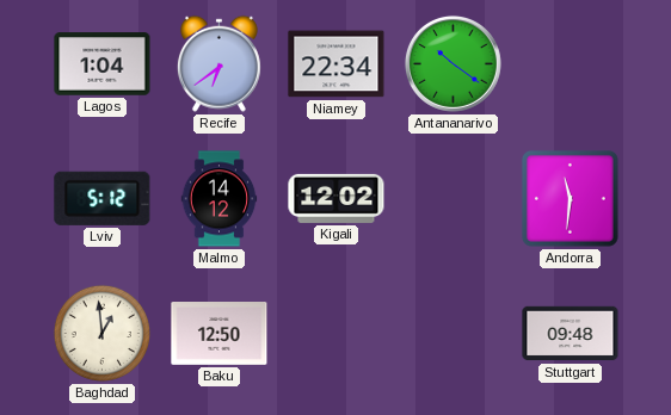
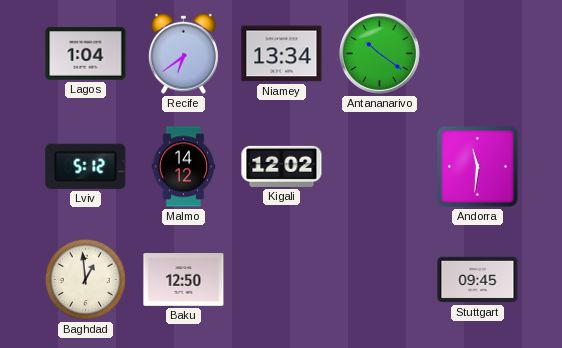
Niamey: 22:34 -> 13:34
Stuttgart: 09:48 -> 09:45
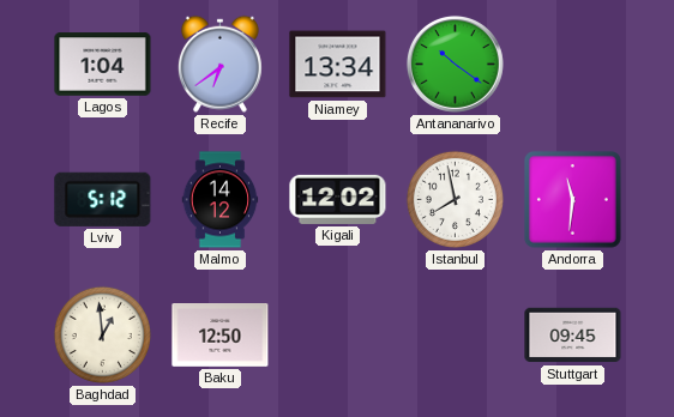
Istanbul: none -> 7:58
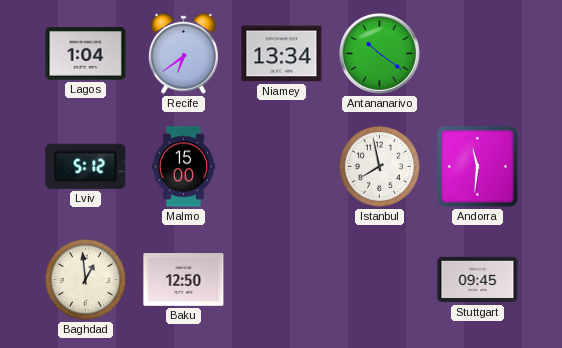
Malmo: 14:12 -> 15:00
Kigali: 12:02 -> none
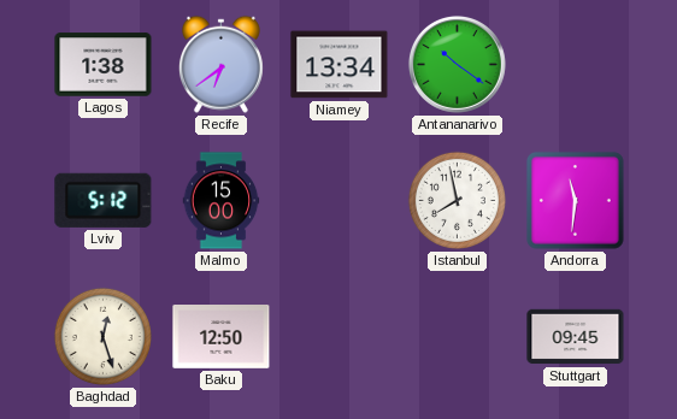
Lagos: 1:04 -> 1:38
Baghdad: 12:59 -> 12:27
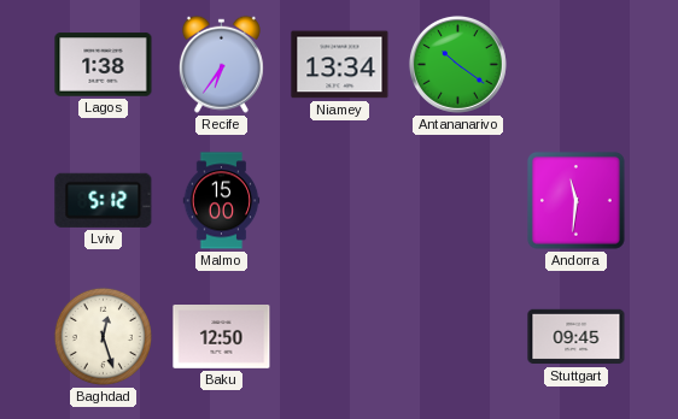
Recife: 6:39 -> 6:36
Istanbul: 7:58 -> none
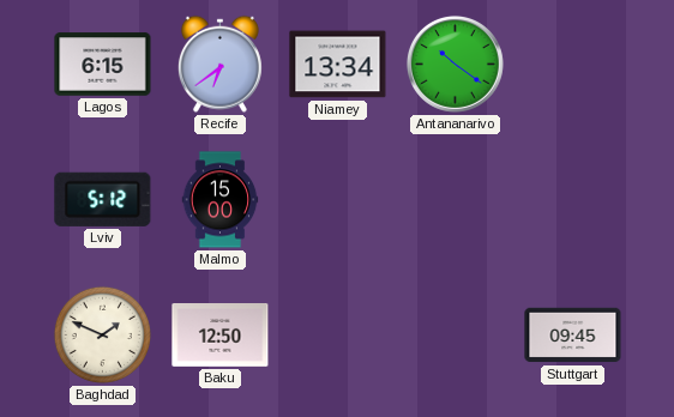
Lagos: 1:38 -> 6:15
Recife: 6:36 -> 6:39
Andorra: 11:31 -> none
Baghdad: 12:27 -> 1:49
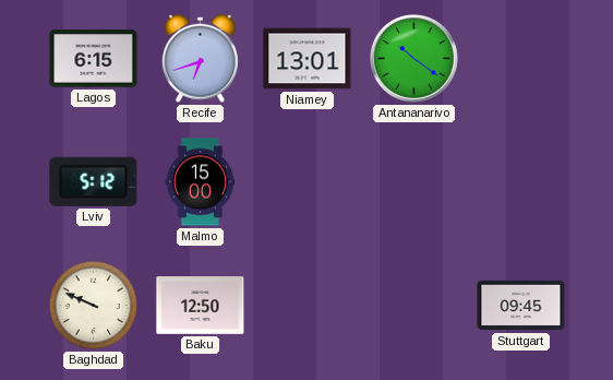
Recife: 6:39 -> 6:42
Niamey: 13:34 -> 13:01
Baghdad: 1:49 -> 9:49
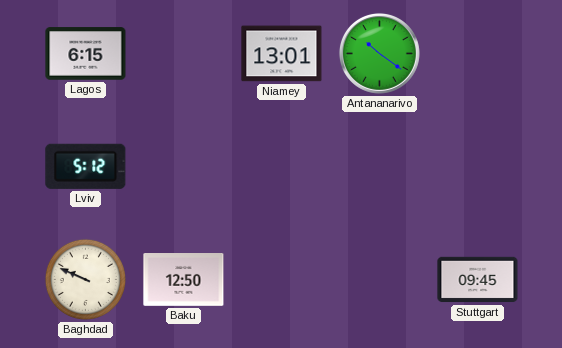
Recife: 6:42 -> none
Malmo: 15:00 -> none
